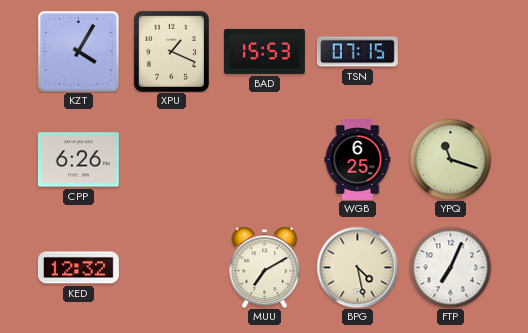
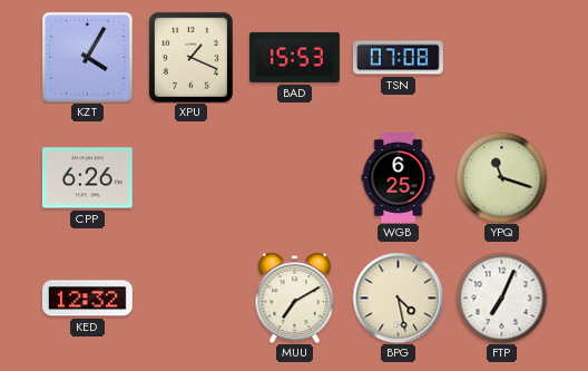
TSN: 07:15 -> 07:08
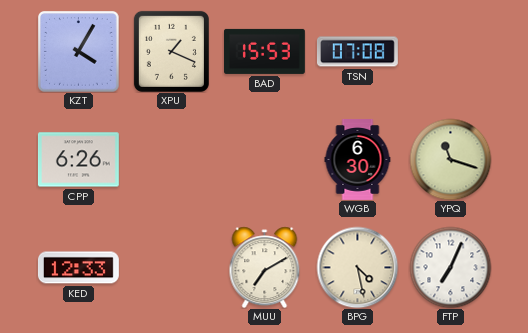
WGB: 6:25 -> 6:30
KED: 12:32 -> 12:33
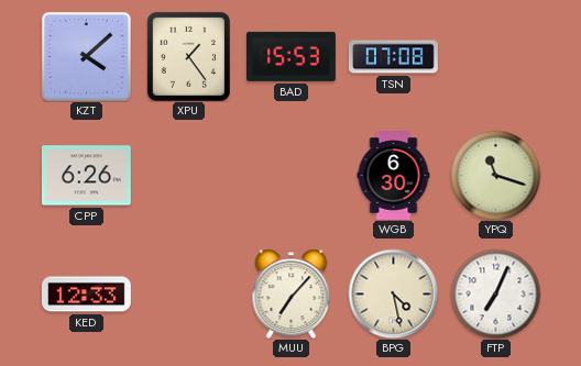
KZT: 4:05 -> 4:08
XPU: 1:19 -> 1:24
MUU: 7:10 -> 7:07
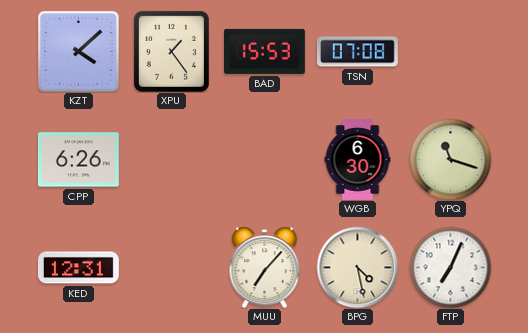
KED: 12:33 -> 12:31
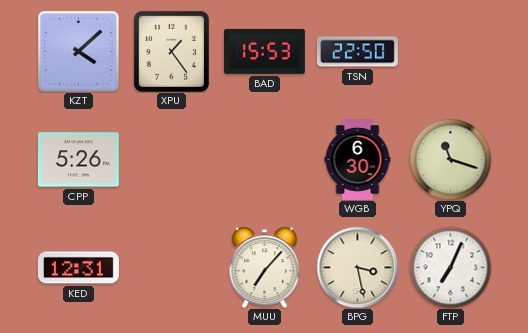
TSN: 07:08 -> 22:50
CPP: 6:26 -> 5:26
BPG: 4:28 -> 3:28
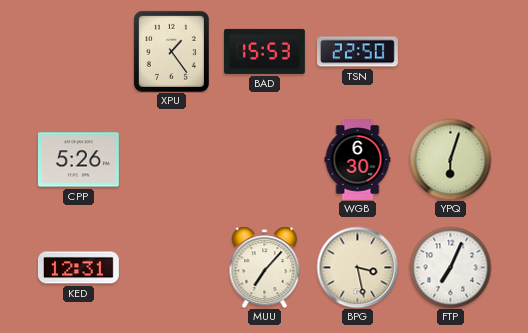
KZT: 4:08 -> none
YPQ: 11:18 -> 6:03
